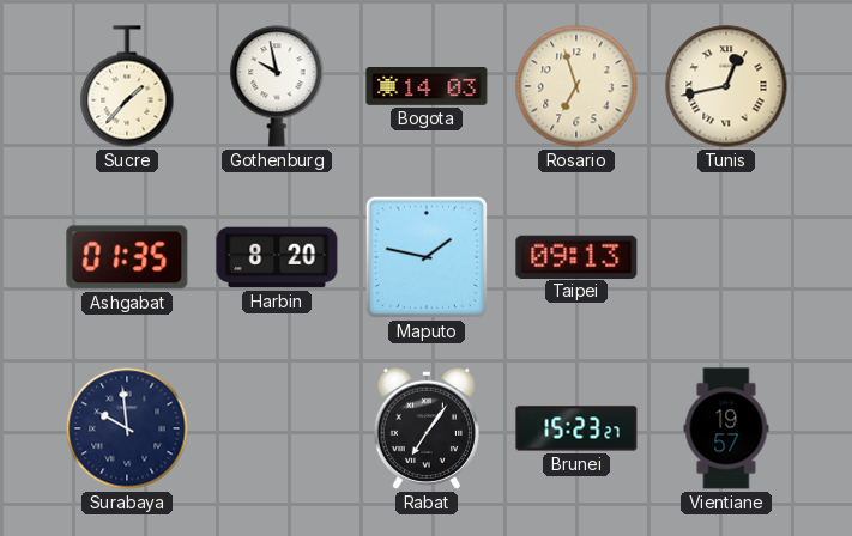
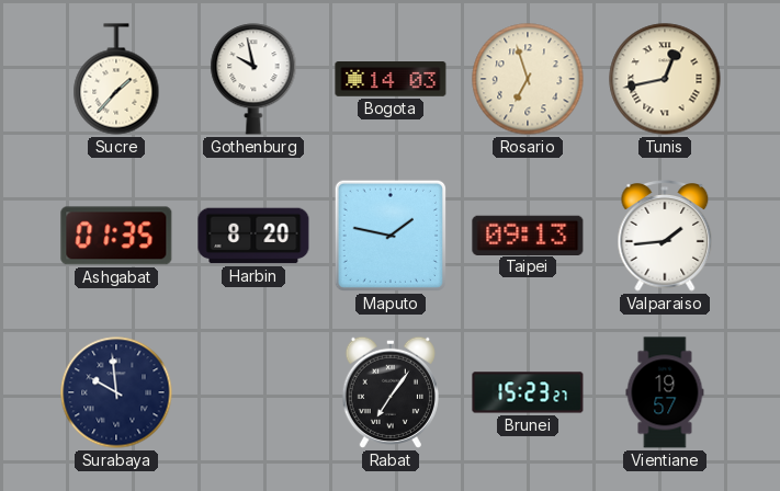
Valparaiso: none -> 1:44
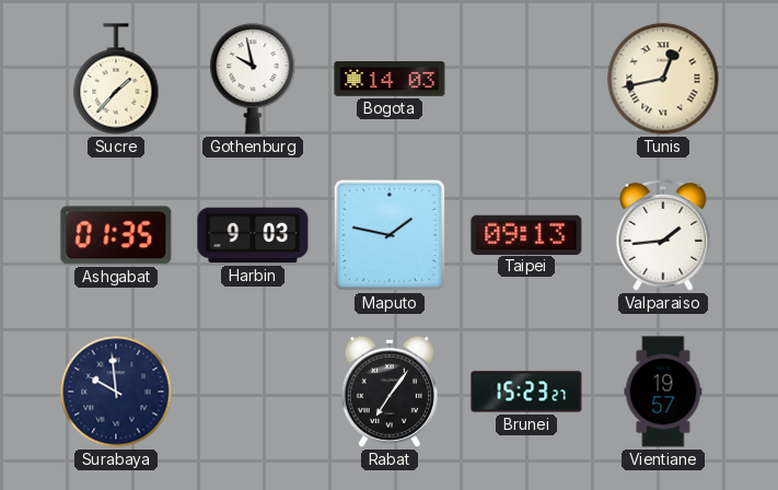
Rosario: 6:57 -> none
Harbin: 8:20 -> 9:03
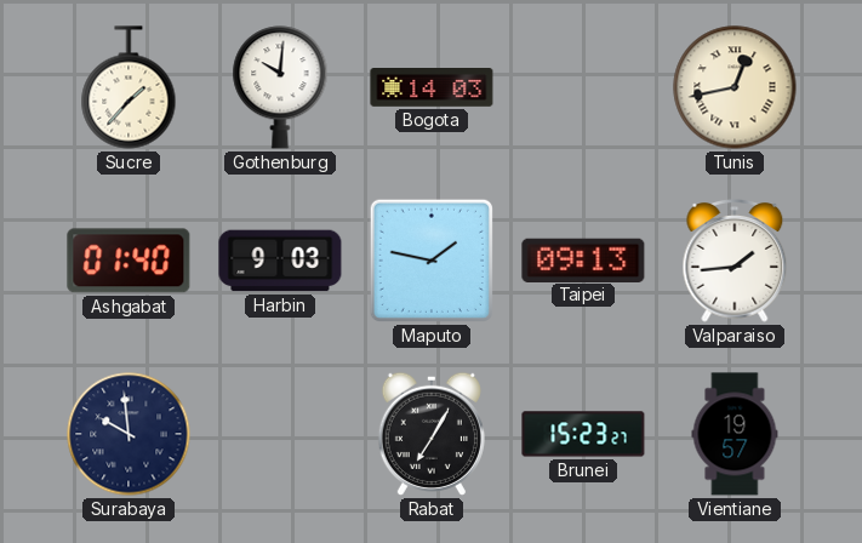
Gothenburg: 9:58 -> 10:01
Ashgabat: 01:35 -> 01:40
Rabat: 7:06 -> 7:05
